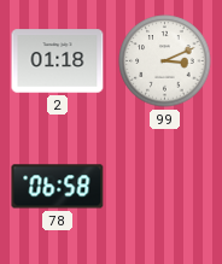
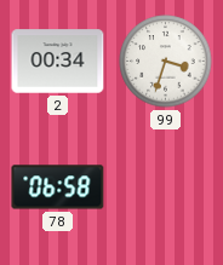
2: 01:18 -> 00:34
99: 3:11 -> 3:33
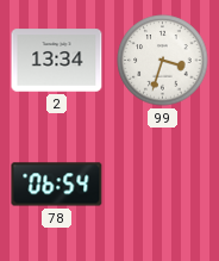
2: 00:34 -> 13:34
78: 06:58 -> 06:54
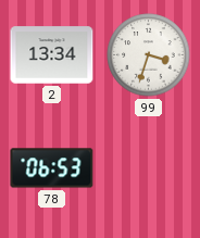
78: 06:54 -> 06:53
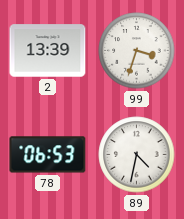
2: 13:34 -> 13:39
89: none -> 4:32
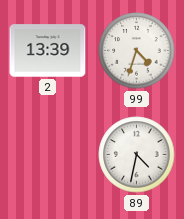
99: 3:33 -> 4:33
78: 06:53 -> none
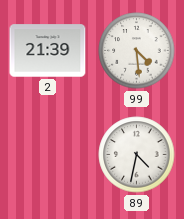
2: 13:39 -> 21:39
99: 4:33 -> 4:29
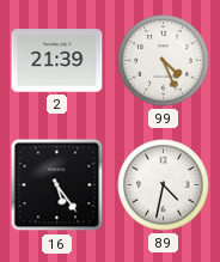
99: 4:29 -> 4:26
16: none -> 5:24
